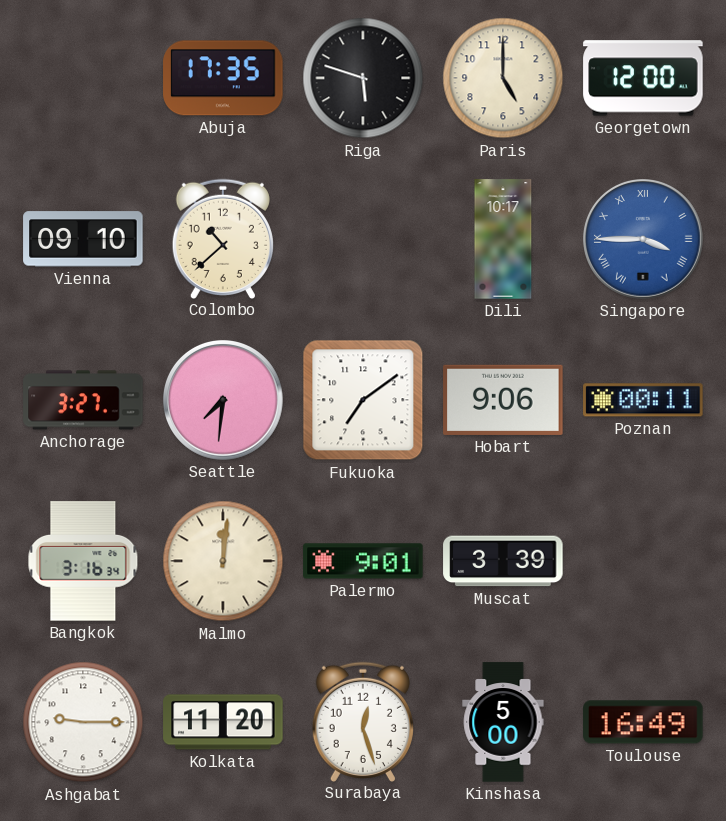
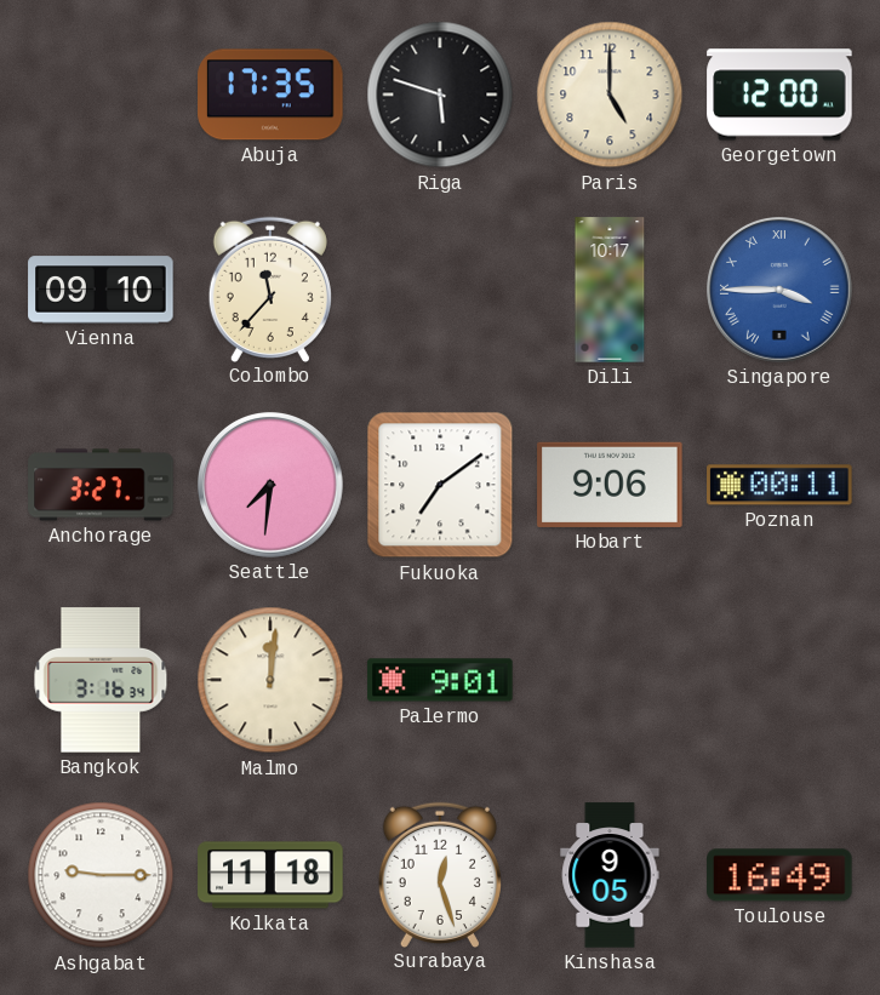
Colombo: 10:38 -> 11:37
Muscat: 3:39 -> none
Kolkata: 11:20 -> 11:18
Kinshasa: 5:00 -> 9:05
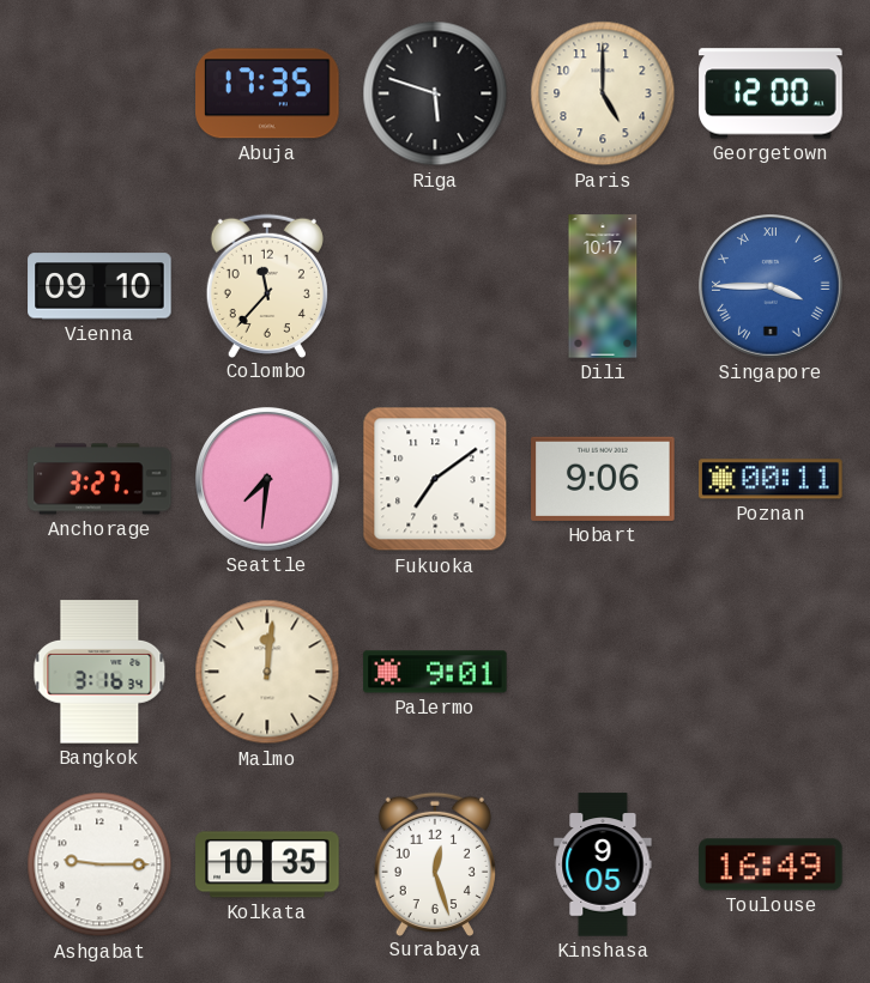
Kolkata: 11:18 -> 10:35
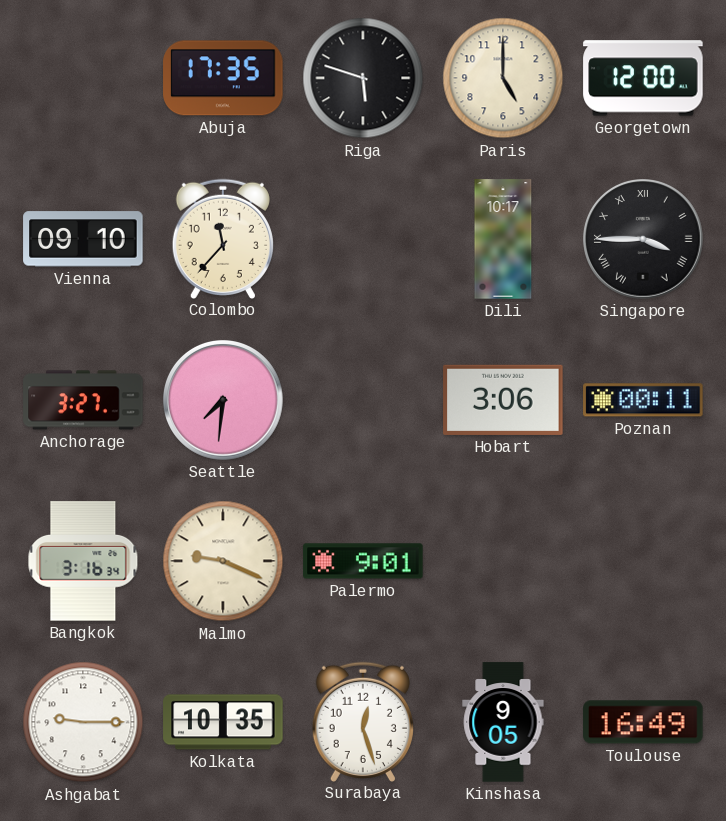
Singapore dial: blue -> black
Fukuoka: 7:09 -> none
Hobart: 9:06 -> 3:06
Malmo: 12:01 -> 9:19
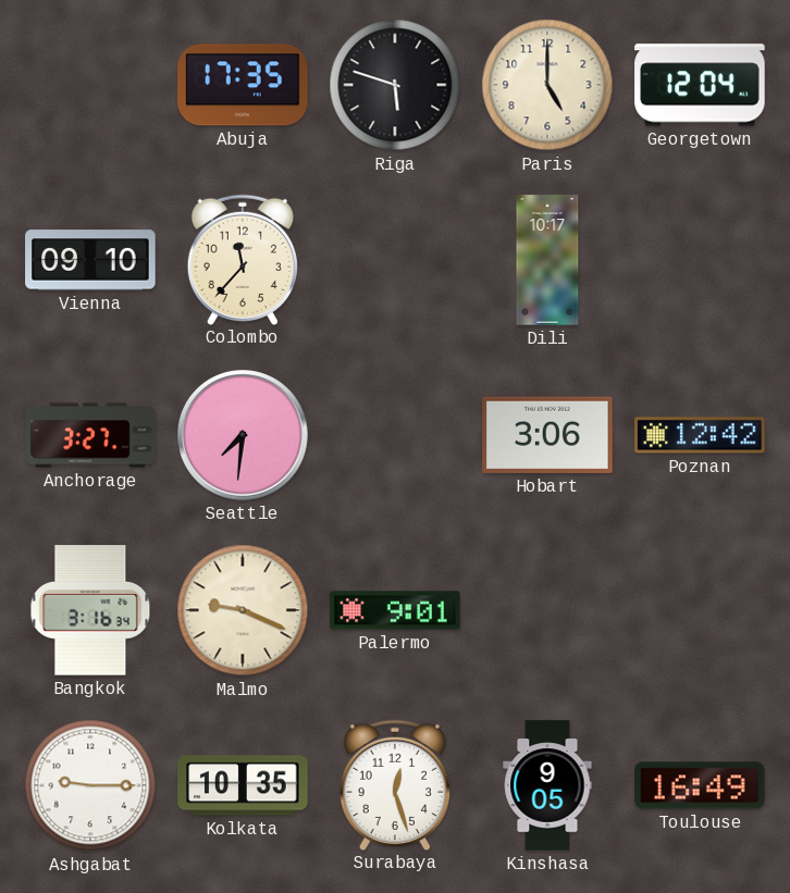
Georgetown: 12:00 -> 12:04
Singapore: 3:45 -> none
Poznan: 00:11 -> 12:42
